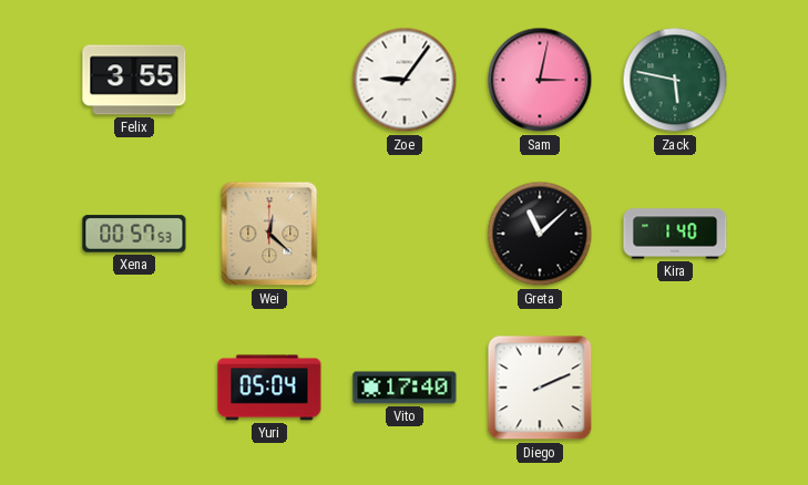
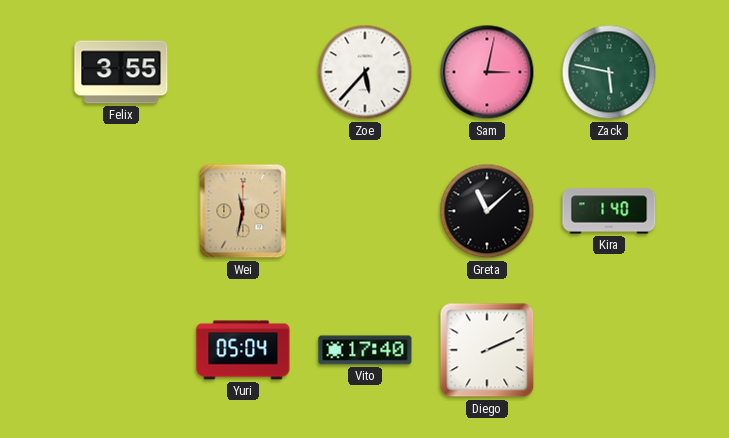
Zoe: 9:06 -> 5:37
Xena: 00:57 -> none
Wei: 12:22 -> 11:32
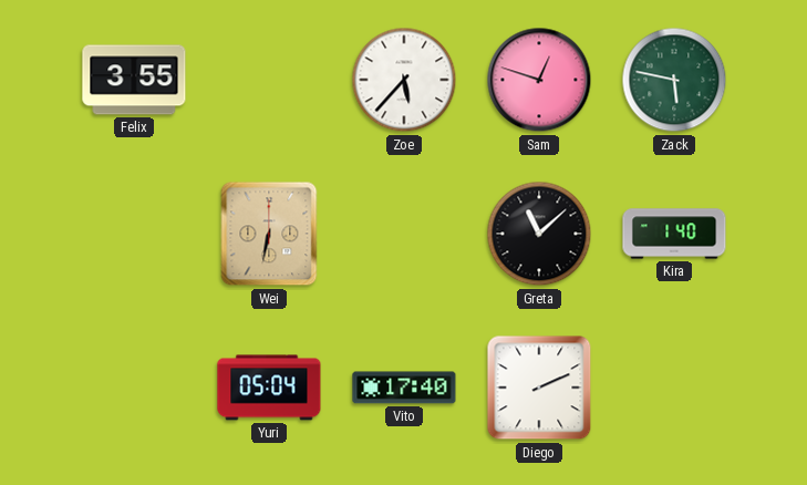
Sam: 3:02 -> 12:48
Wei: 11:32 -> 6:32
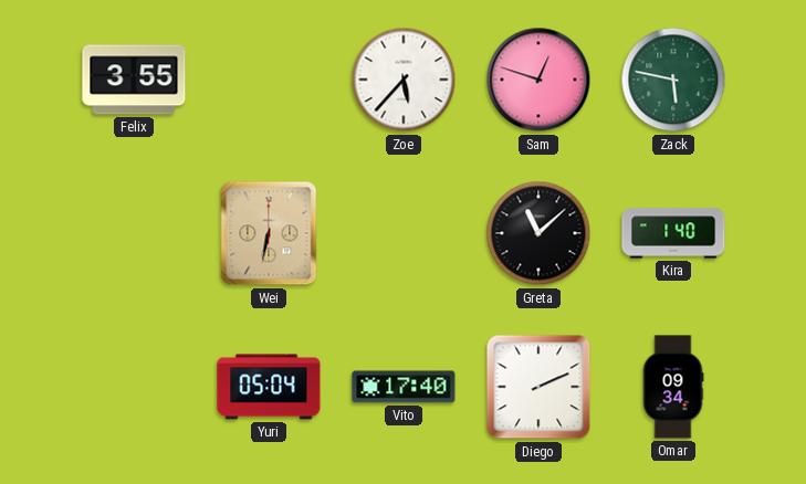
Omar: none -> 09:34
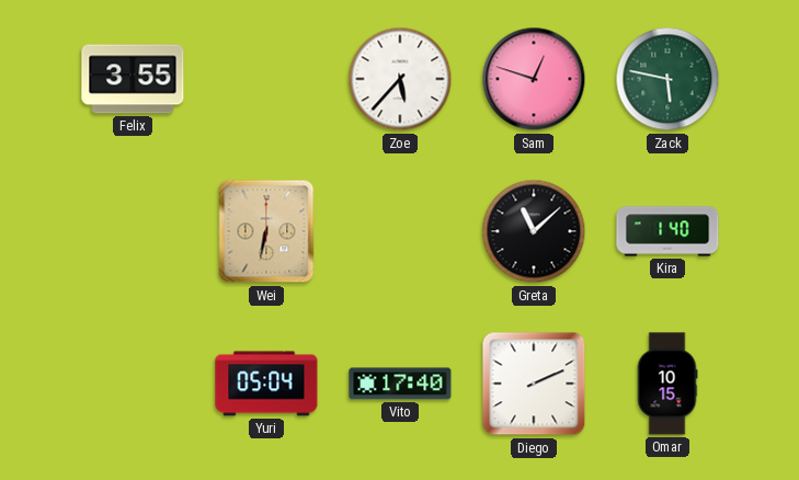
Omar: 09:34 -> 10:15
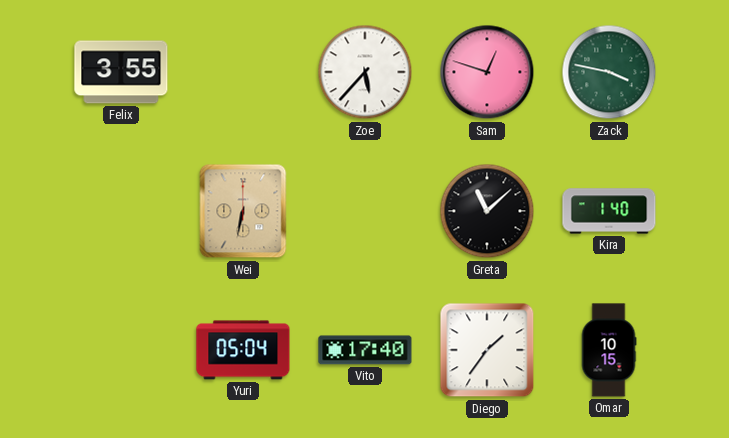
Zack: 5:47 -> 3:47
Diego: 2:11 -> 1:36
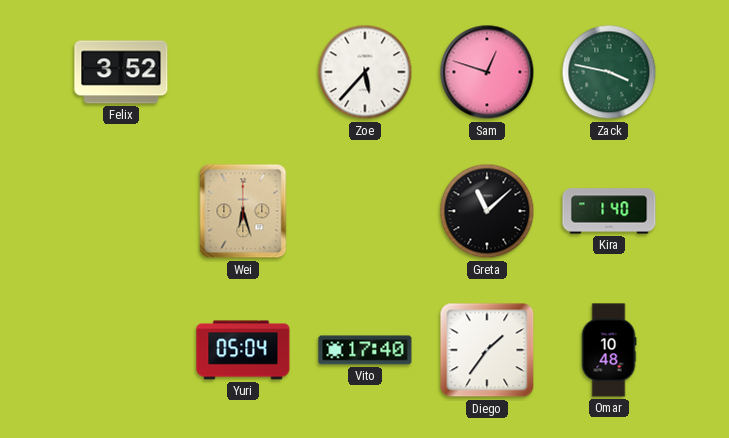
Felix: 3:55 -> 3:52
Wei: 6:32 -> 6:27
Omar: 10:15 -> 10:48
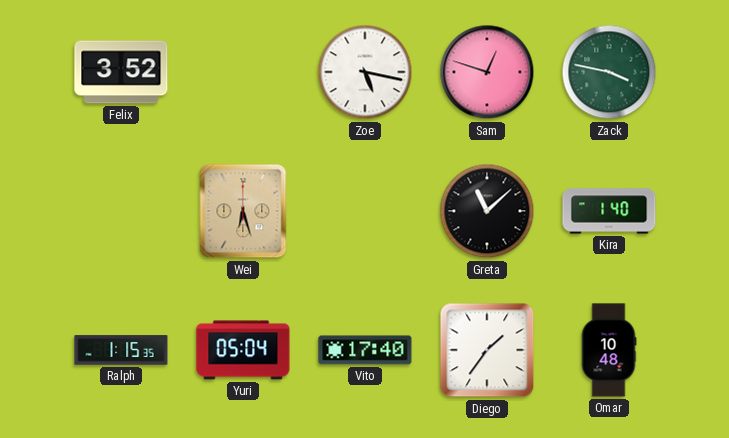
Zoe: 5:37 -> 5:17
Ralph: none -> 1:15
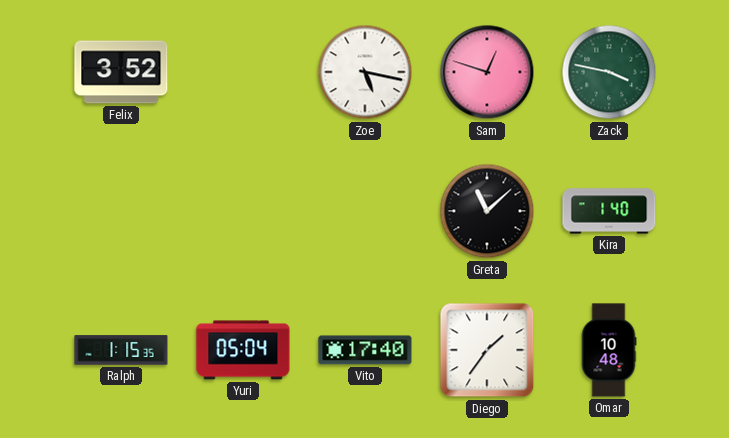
Wei: 6:27 -> none
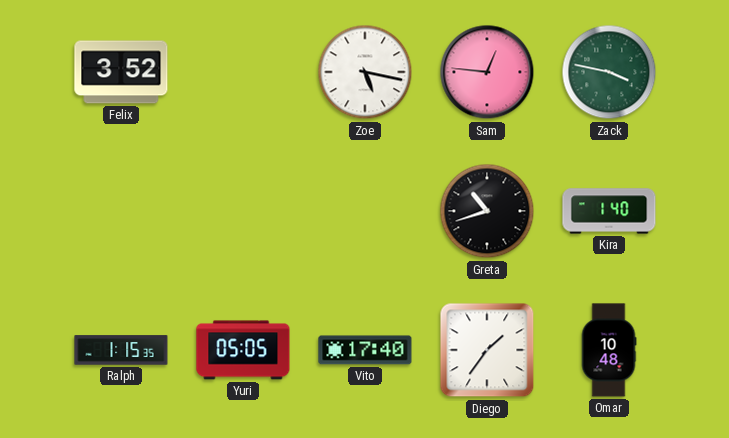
Sam: 12:48 -> 12:46
Greta: 11:08 -> 10:42
Yuri: 05:04 -> 05:05
